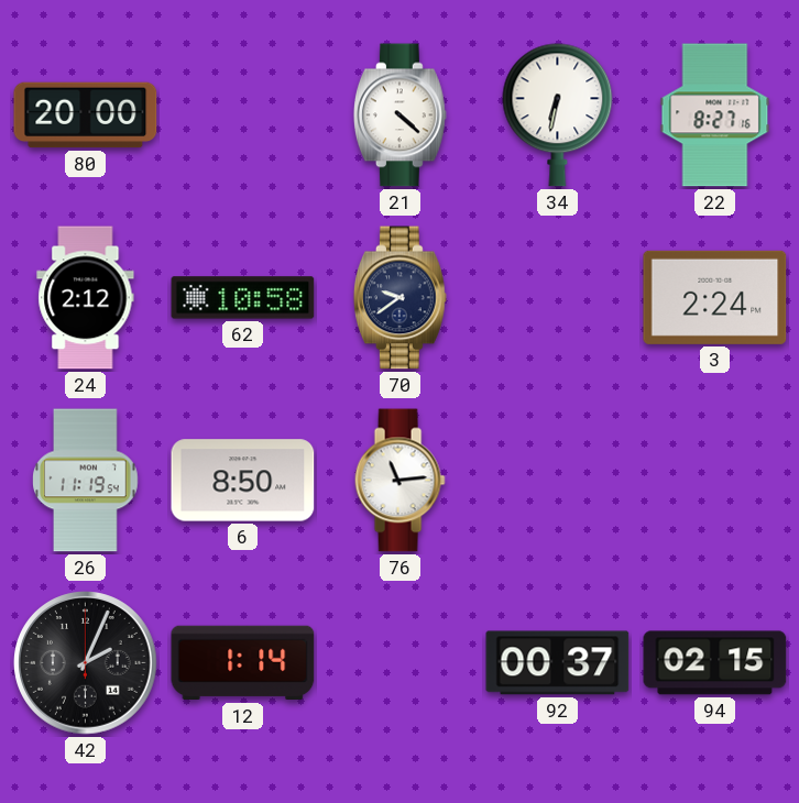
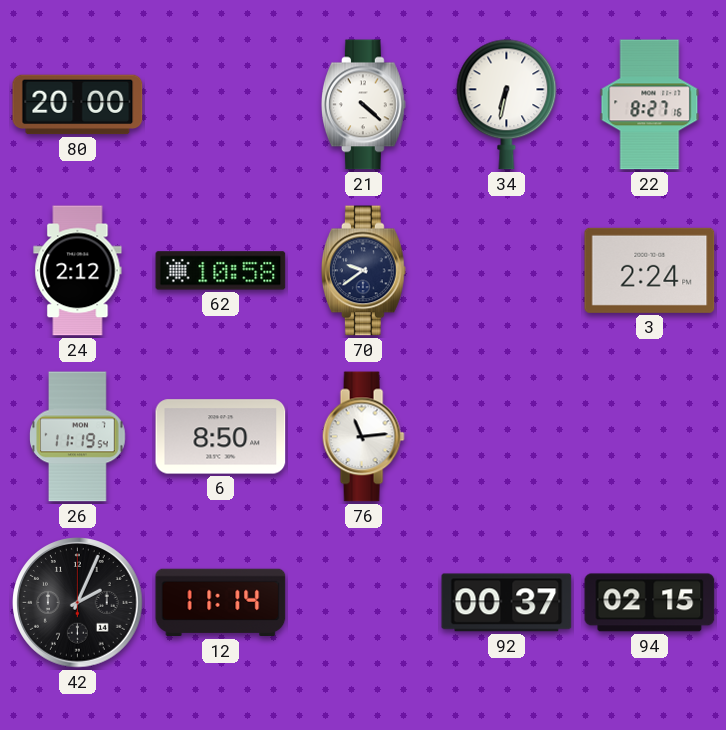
12: 1:14 -> 11:14
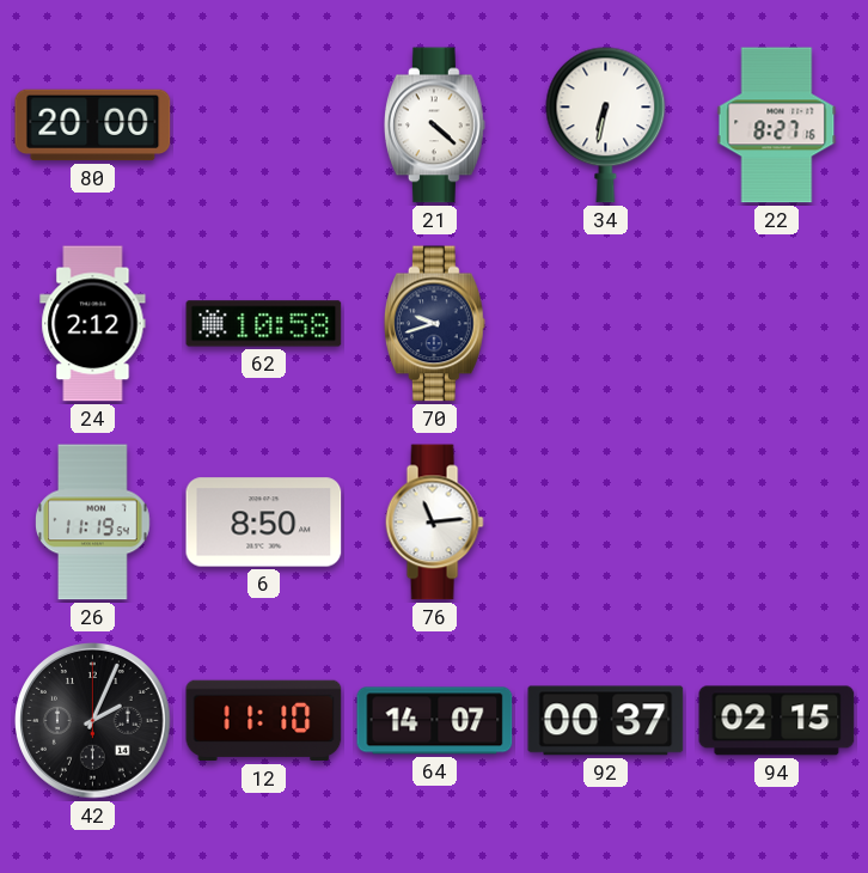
70: 9:39 -> 9:42
3: 2:24 -> none
12: 11:14 -> 11:10
64: none -> 14:07
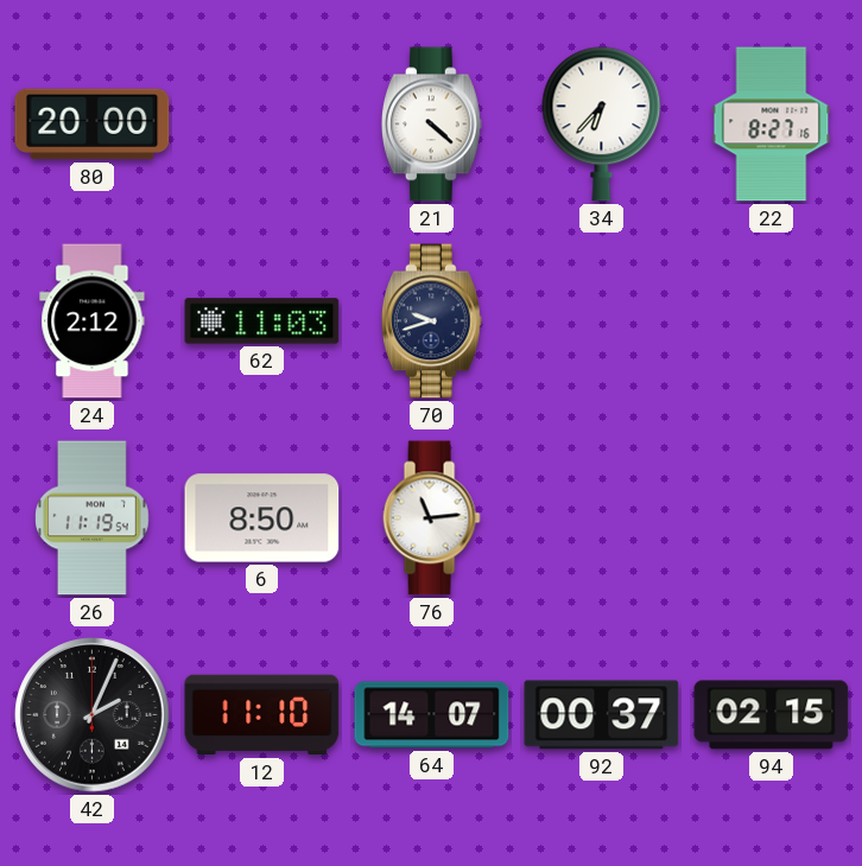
34: 6:32 -> 6:37
62: 10:58 -> 11:03
